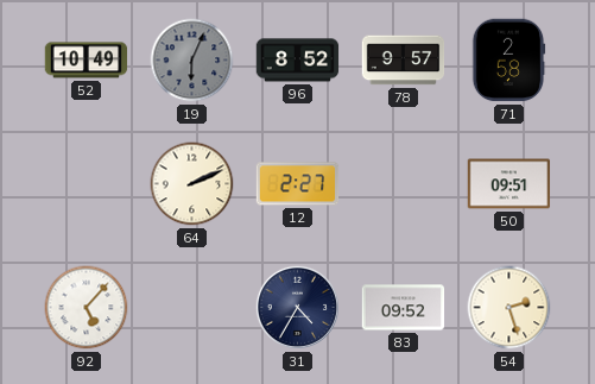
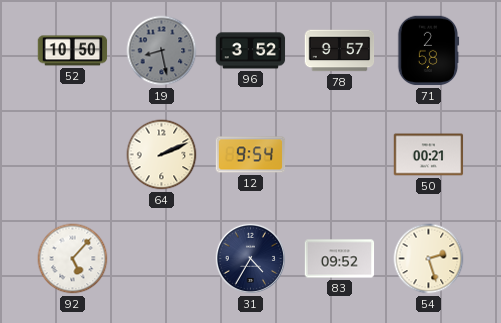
52: 10:49 -> 10:50
19: 6:04 -> 8:28
96: 8:52 -> 3:52
12: 2:27 -> 9:54
50: 09:51 -> 00:21
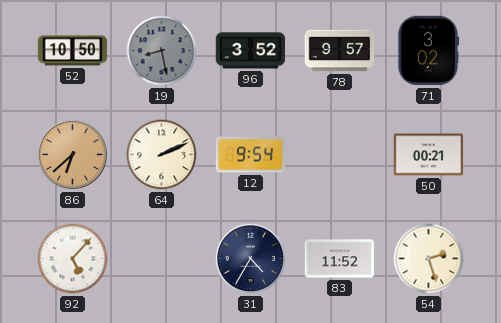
71: 2:58 -> 3:02
86: none -> 6:38
83: 09:52 -> 11:52
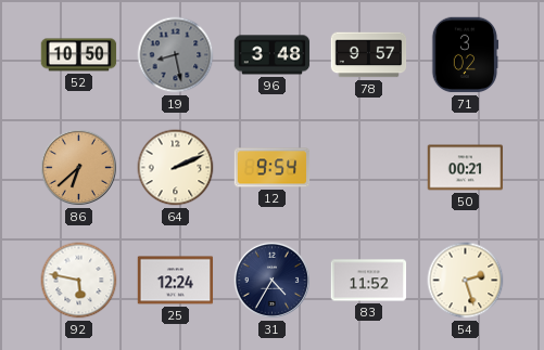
96: 3:52 -> 3:48
92: 5:07 -> 5:47
25: none -> 12:24
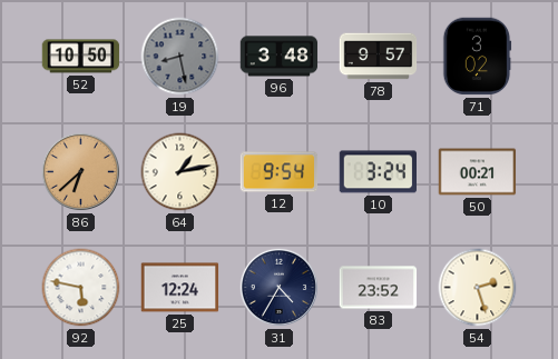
64: 2:11 -> 1:13
10: none -> 3:24
83: 11:52 -> 23:52
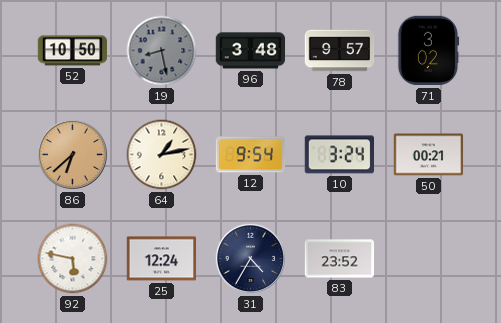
54: 2:27 -> none
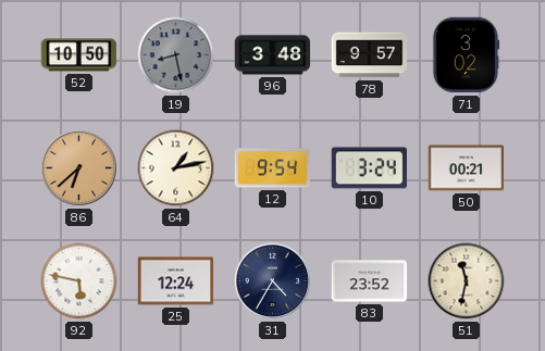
51: none -> 11:32
